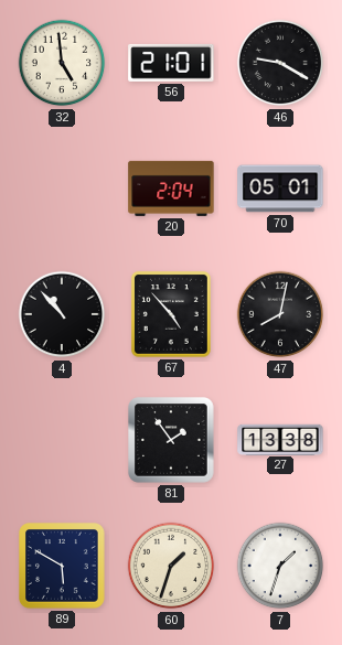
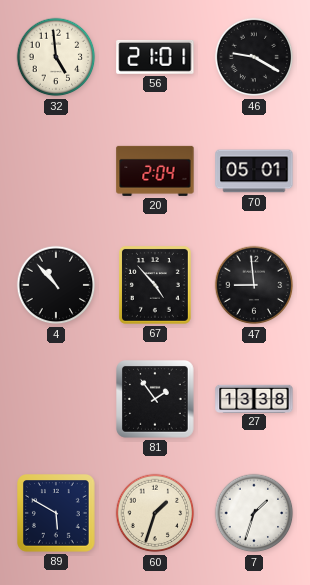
47: 8:02 -> 8:59
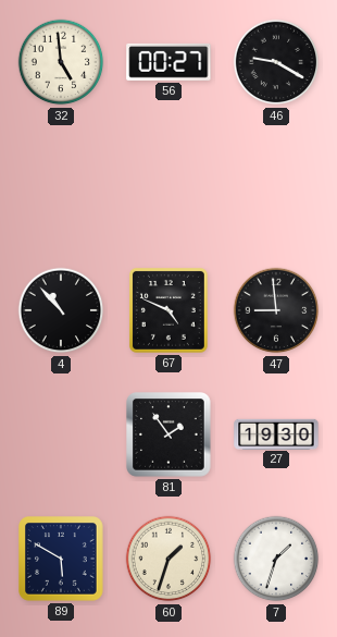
56: 21:01 -> 00:27
20: 2:04 -> none
70: 05:01 -> none
67: 4:53 -> 4:49
27: 13:38 -> 19:30
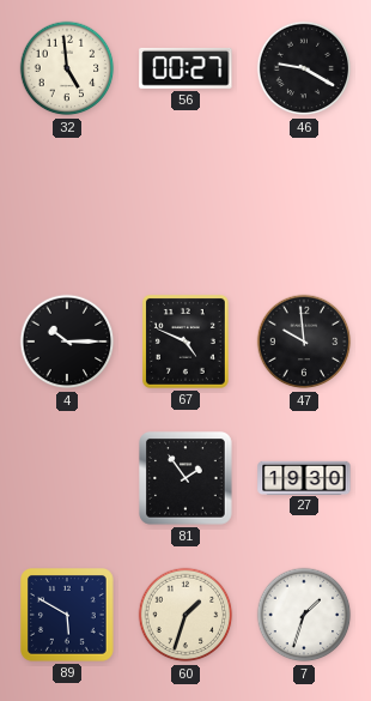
4: 10:53 -> 10:15
47: 8:59 -> 9:59
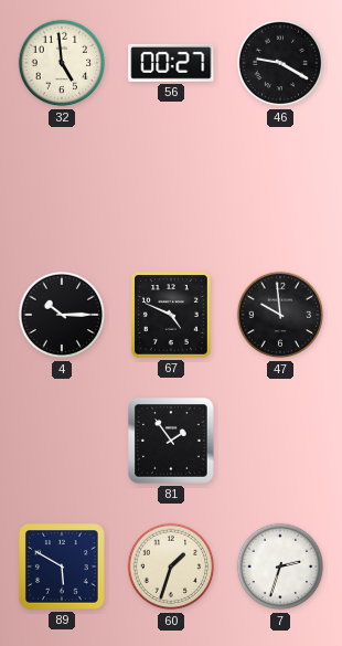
27: 19:30 -> none
7: 1:33 -> 2:33
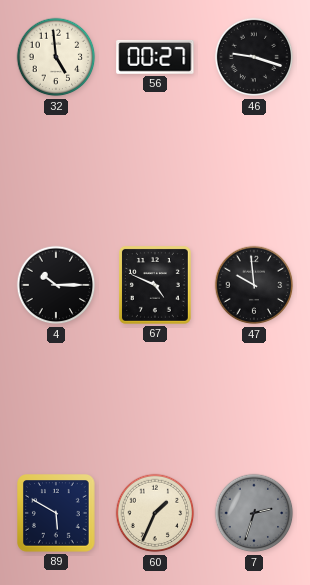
46: 9:20 -> 9:18
81: 1:54 -> none
60: 1:33 -> 1:34
7 dial: white -> grey
